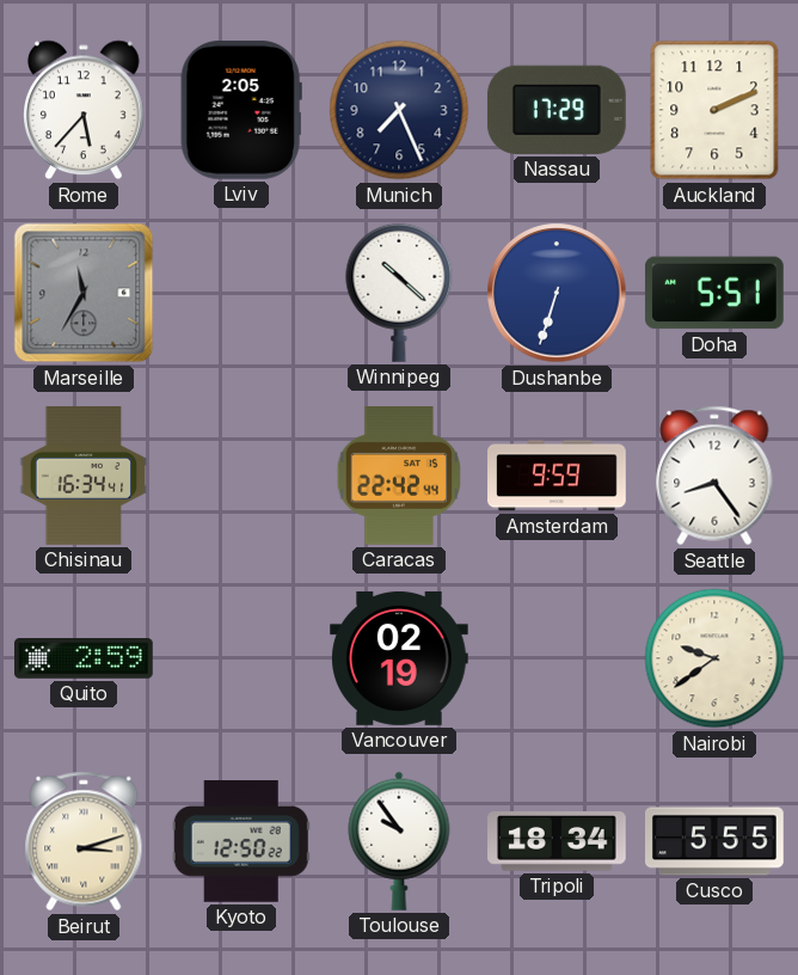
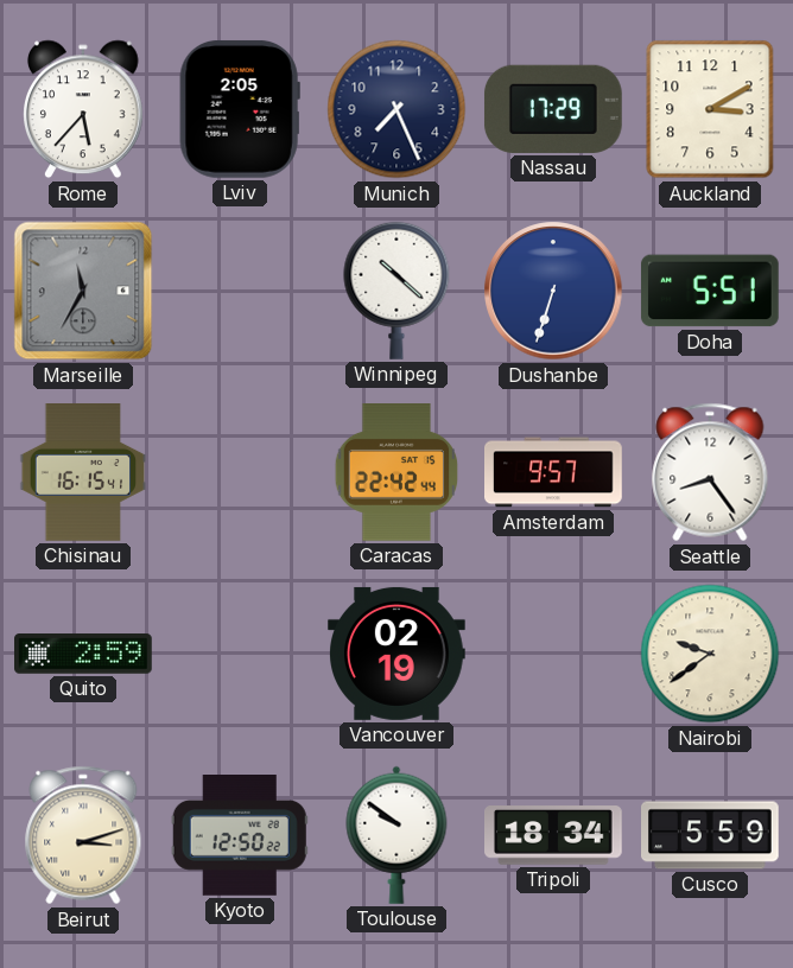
Auckland: 2:11 -> 3:10
Chisinau: 16:34 -> 16:15
Amsterdam: 9:59 -> 9:57
Toulouse: 9:54 -> 9:51
Cusco: 5:55 -> 5:59
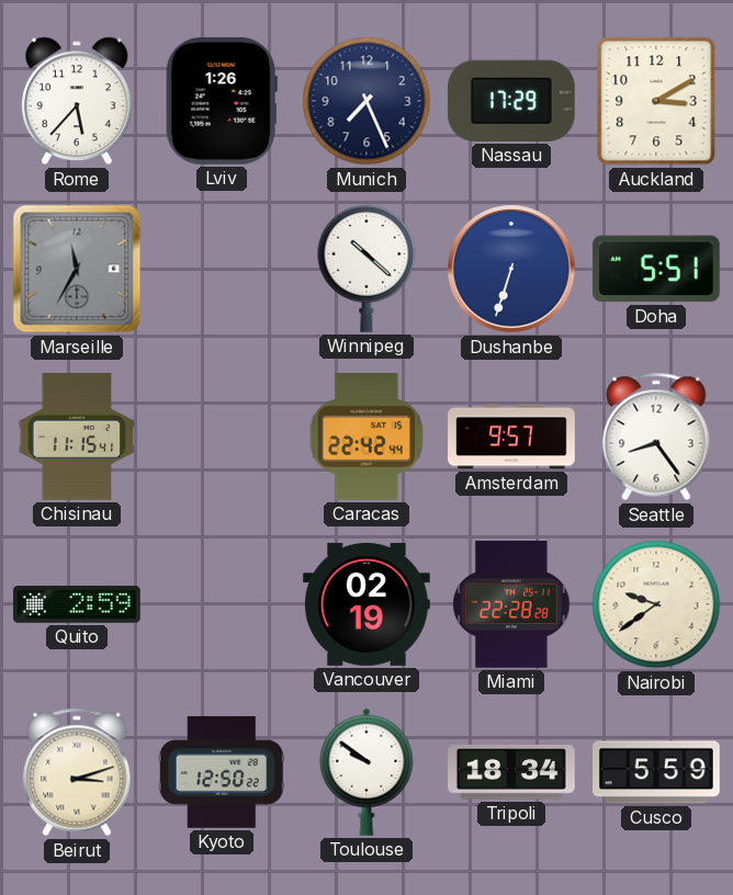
Lviv: 2:05 -> 1:26
Chisinau: 16:15 -> 11:15
Miami: none -> 22:28
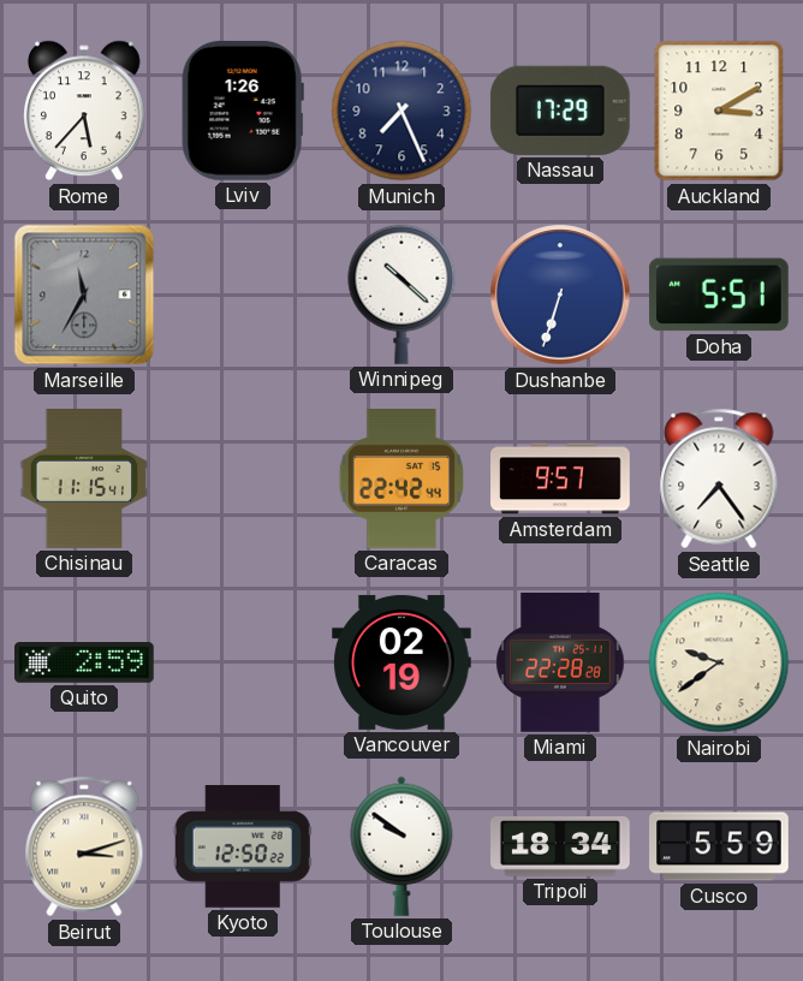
Seattle: 8:24 -> 7:24
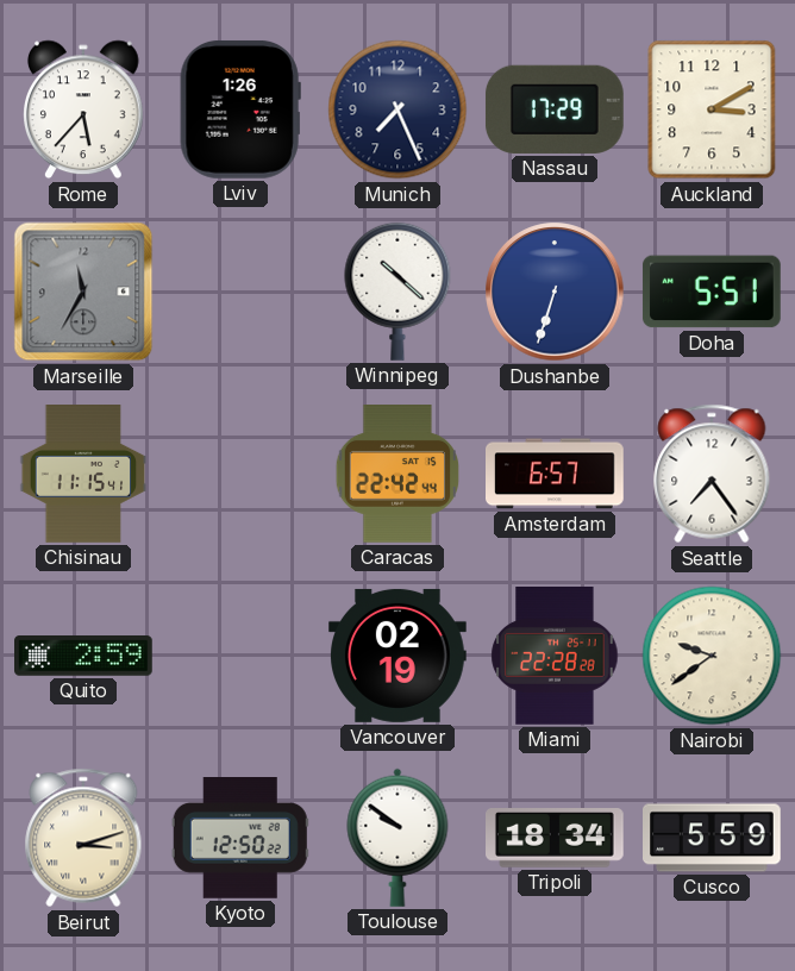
Amsterdam: 9:57 -> 6:57
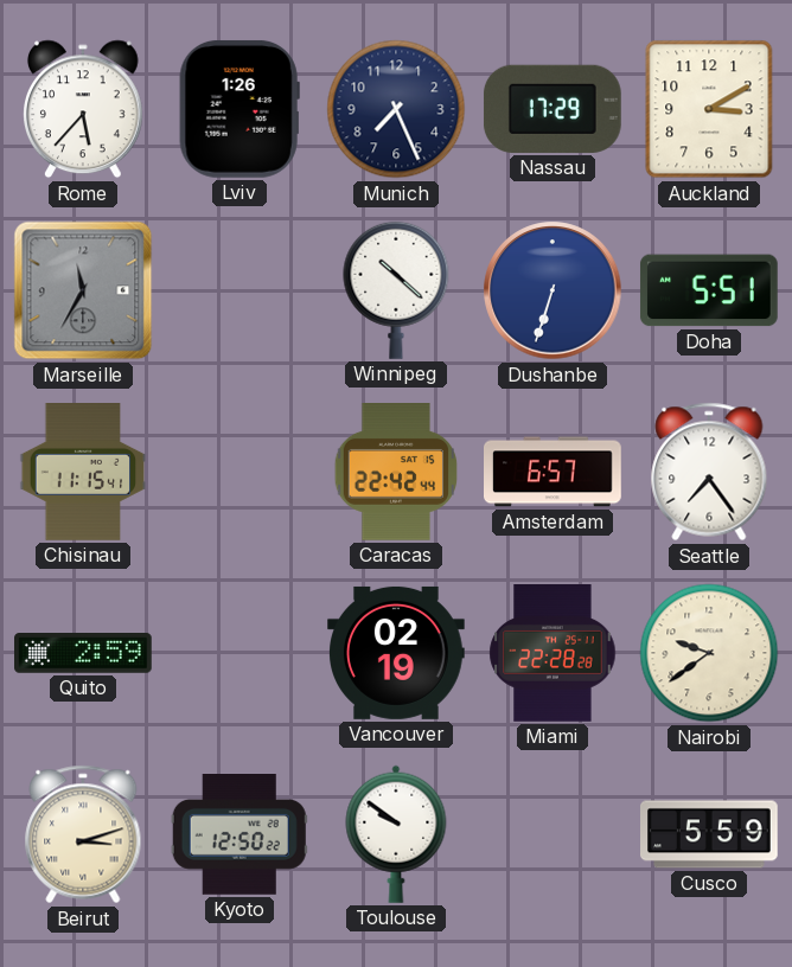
Tripoli: 18:34 -> none
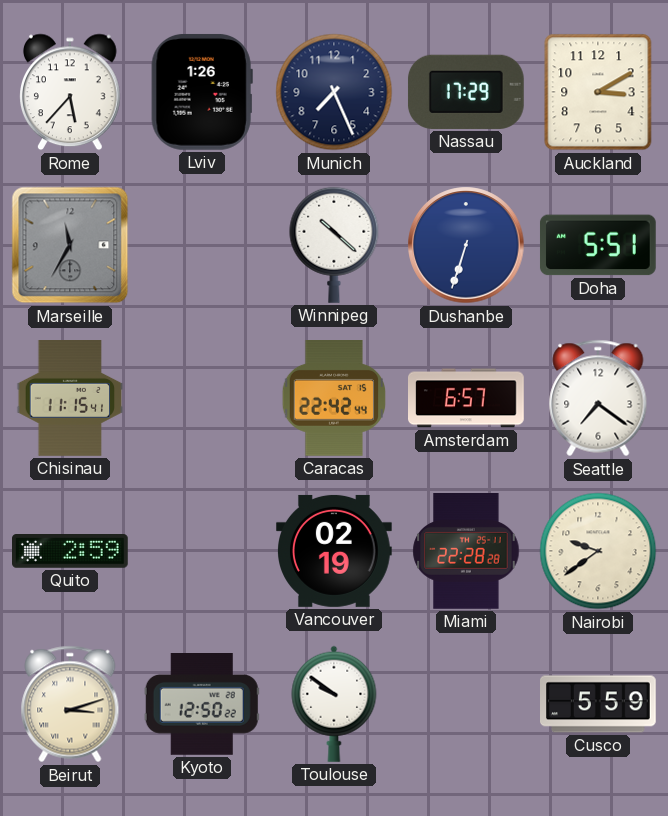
Seattle: 7:24 -> 7:21
